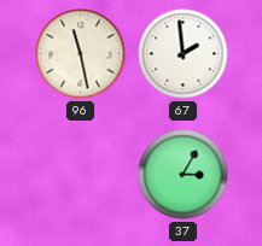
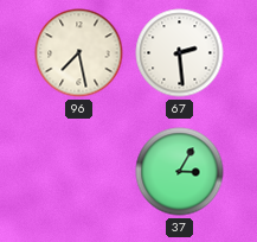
96: 11:28 -> 7:28
67: 1:59 -> 2:29
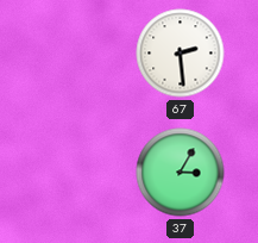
96: 7:28 -> none
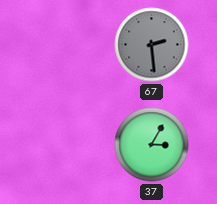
67 dial: white -> grey
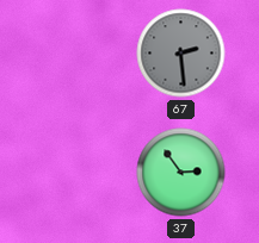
37: 3:05 -> 2:54
